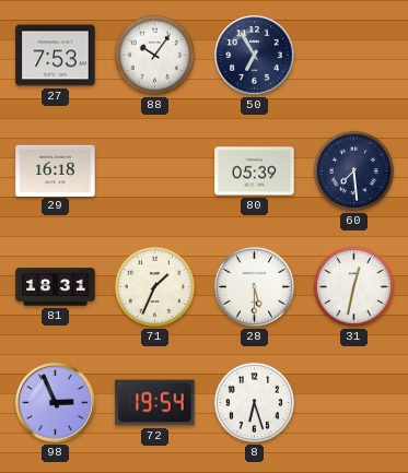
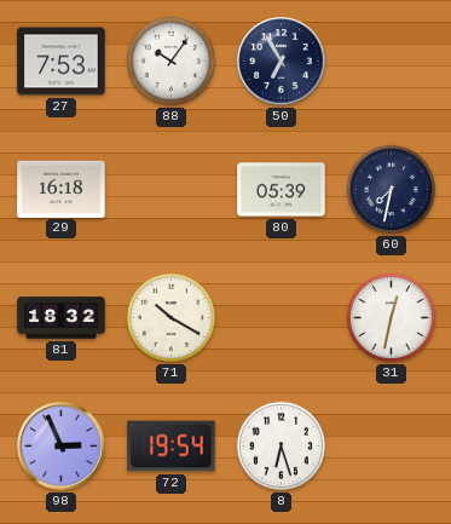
60: 7:29 -> 7:32
81: 18:31 -> 18:32
71: 1:34 -> 10:20
28: 5:30 -> none
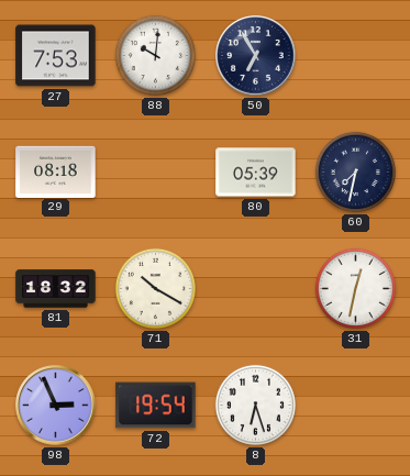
88: 10:06 -> 10:01
29: 16:18 -> 08:18
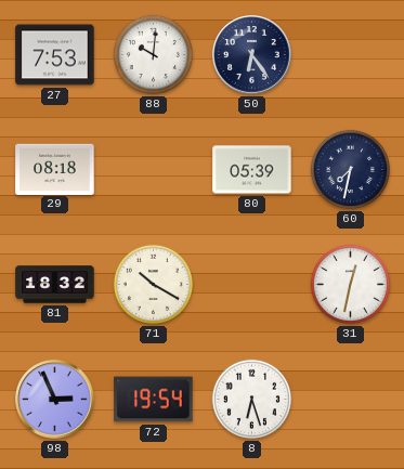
50: 6:55 -> 6:24
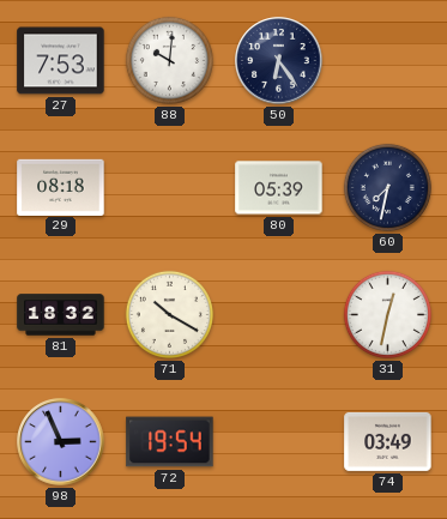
8: 6:27 -> none
74: none -> 03:49
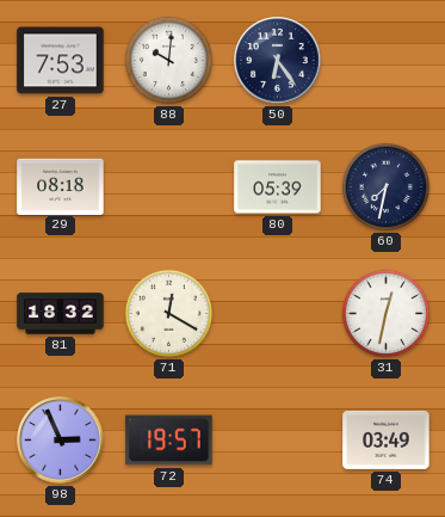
71: 10:20 -> 12:20
72: 19:54 -> 19:57
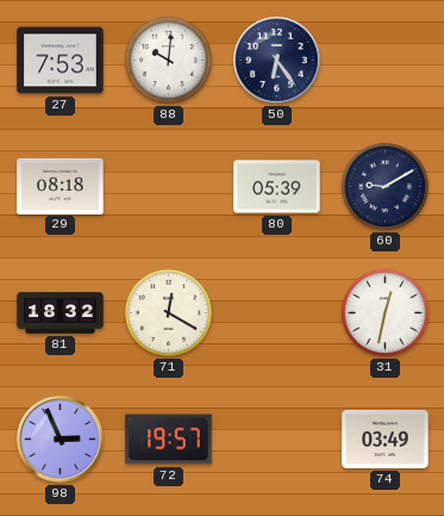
60: 7:32 -> 9:10
